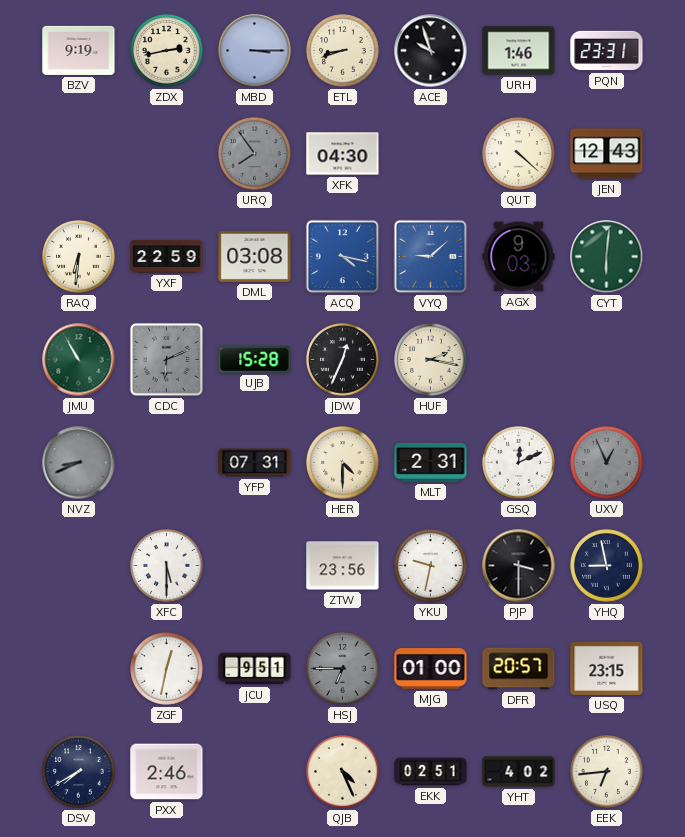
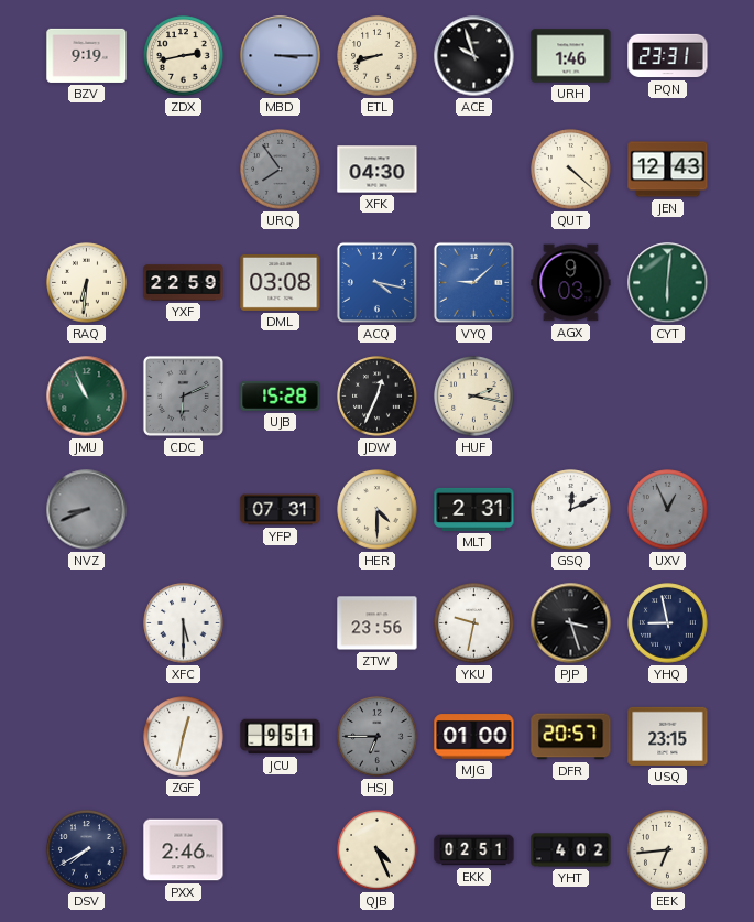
JMU: 10:55 -> 10:56
PJP: 3:30 -> 3:27
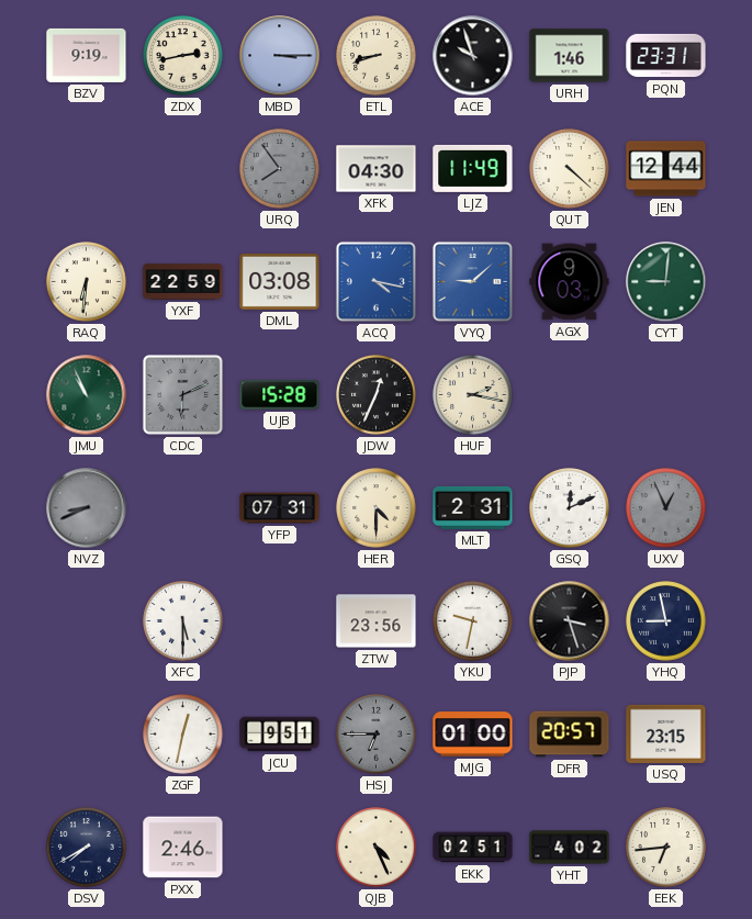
LJZ: none -> 11:49
JEN: 12:43 -> 12:44
CYT: 6:01 -> 9:01
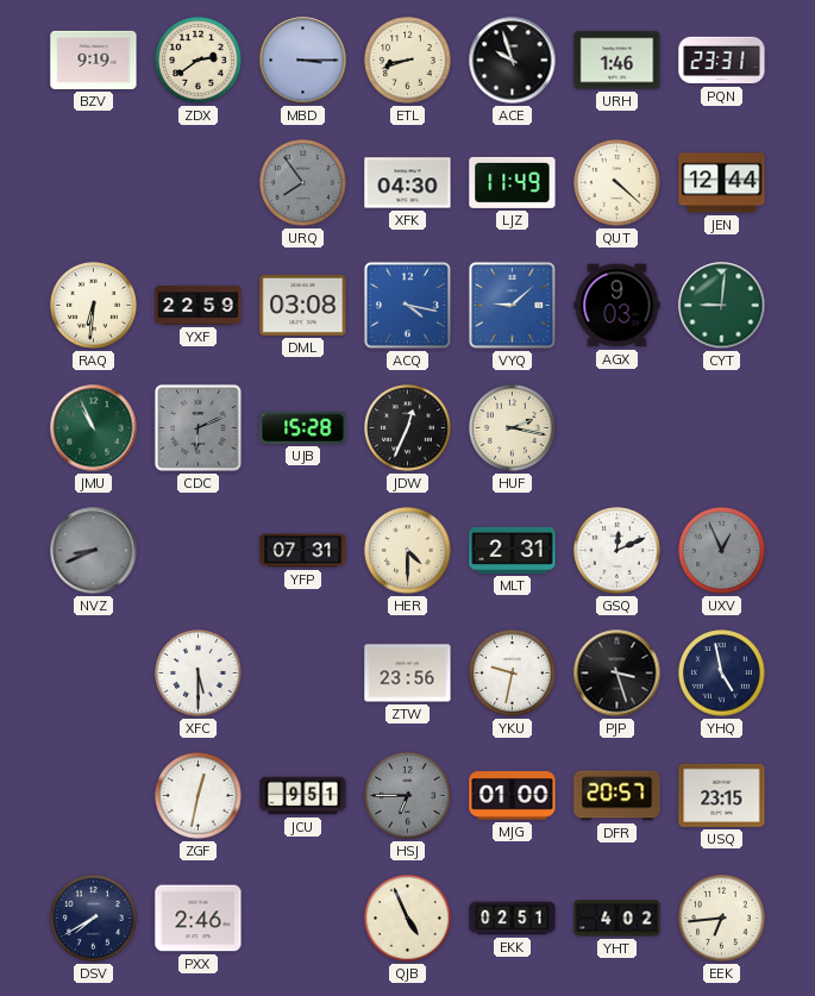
ZDX: 2:43 -> 2:39
YHQ: 8:58 -> 4:58
QJB: 4:26 -> 4:56
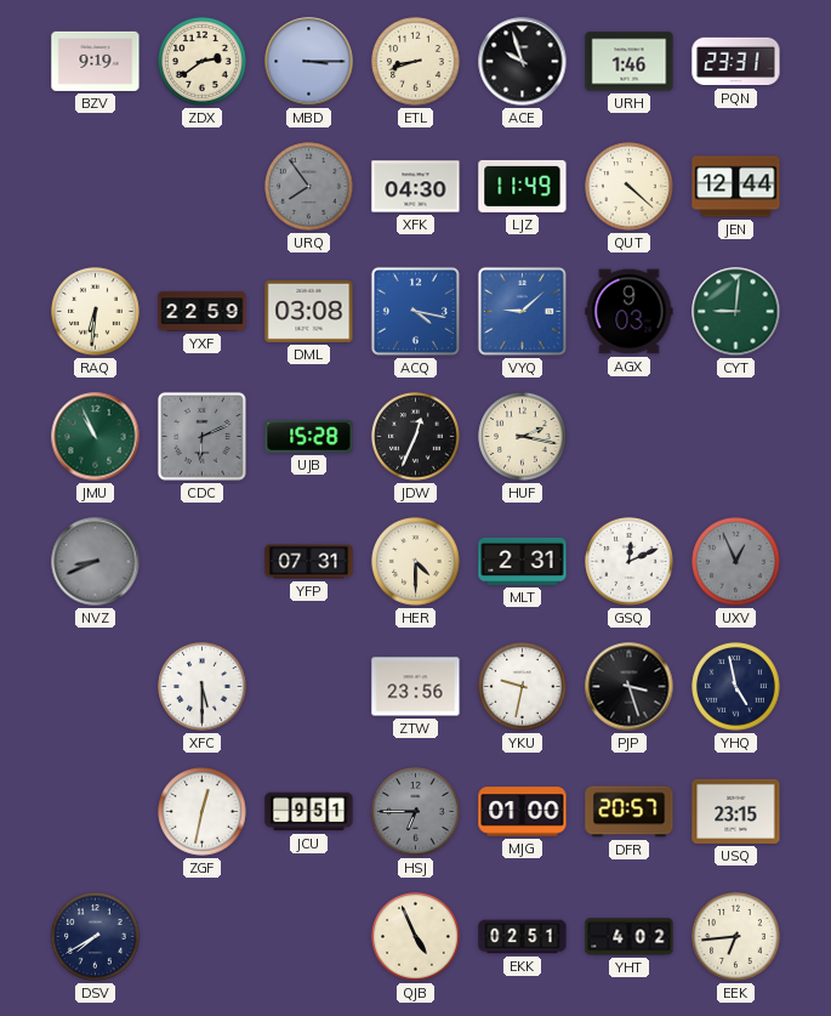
PXX: 2:46 -> none
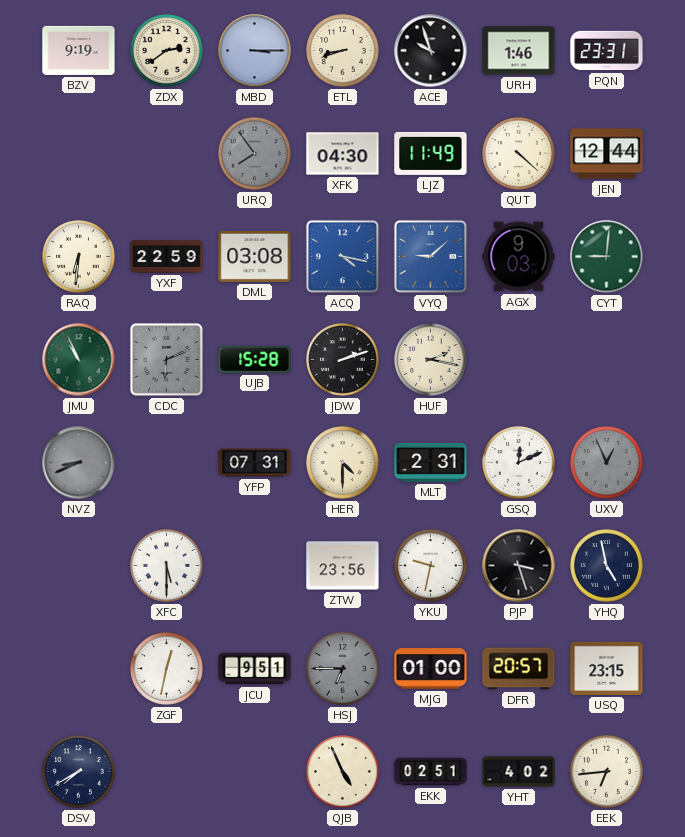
JDW: 12:34 -> 2:12
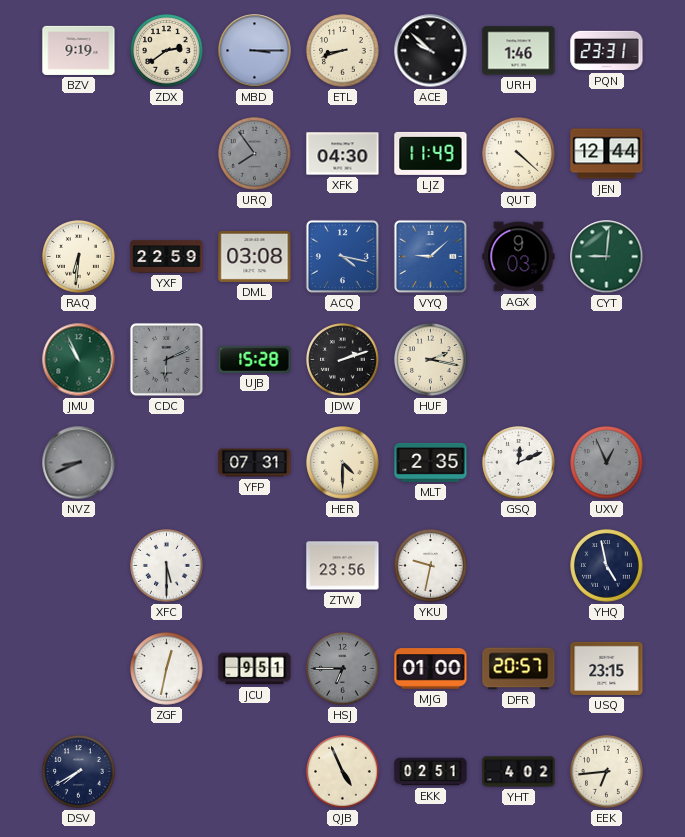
ACE: 9:57 -> 9:52
MLT: 2:31 -> 2:35
PJP: 3:27 -> none
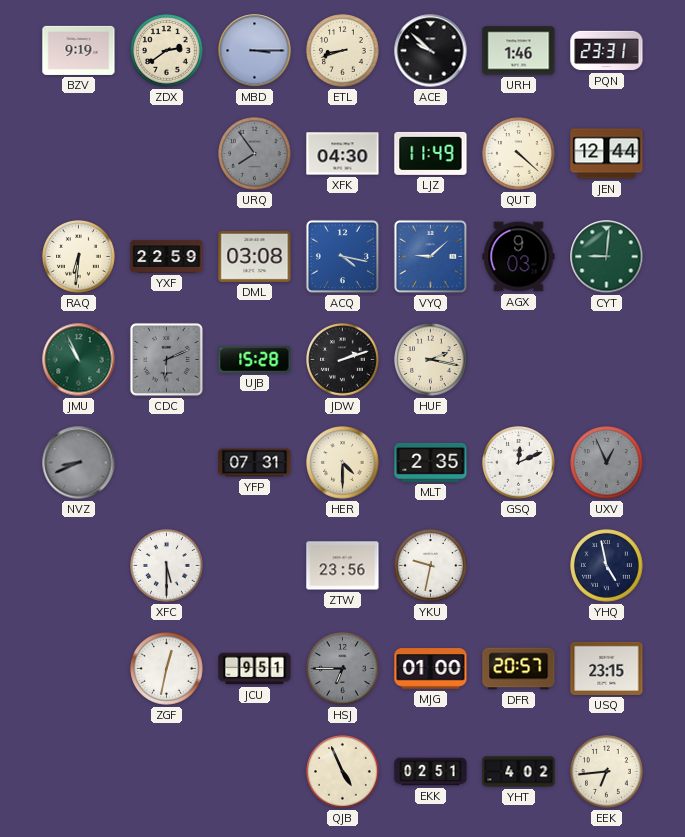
DSV: 7:40 -> none
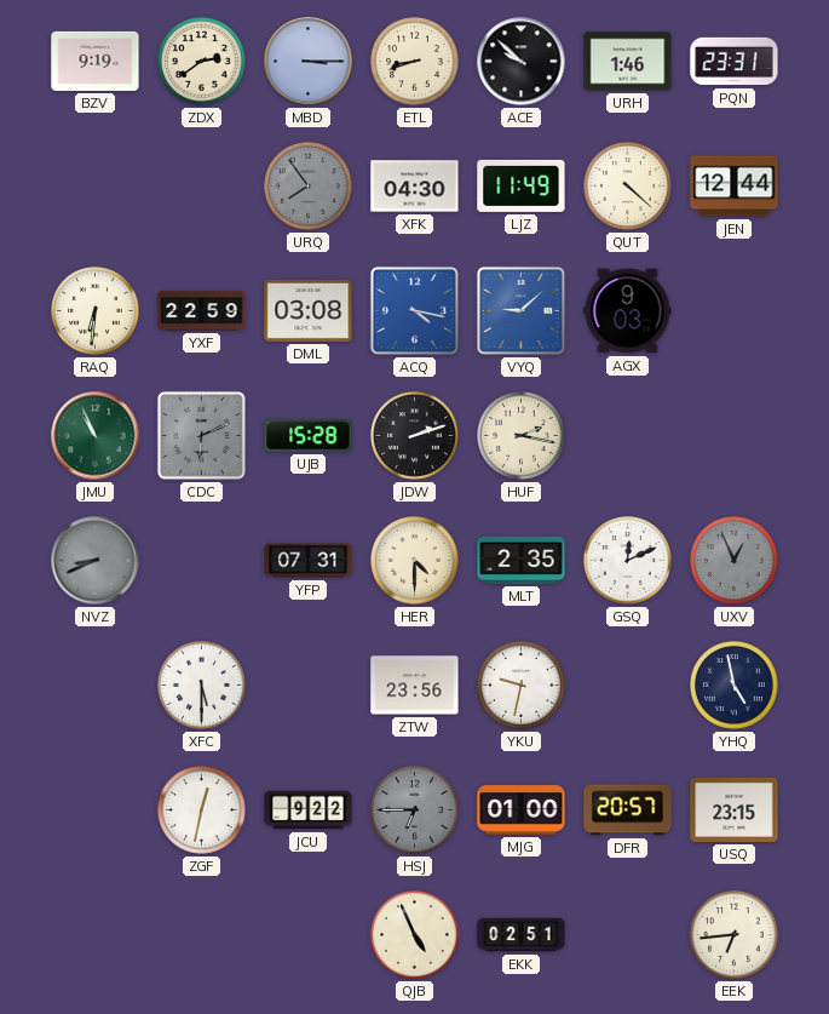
CYT: 9:01 -> none
JCU: 9:51 -> 9:22
YHT: 4:02 -> none
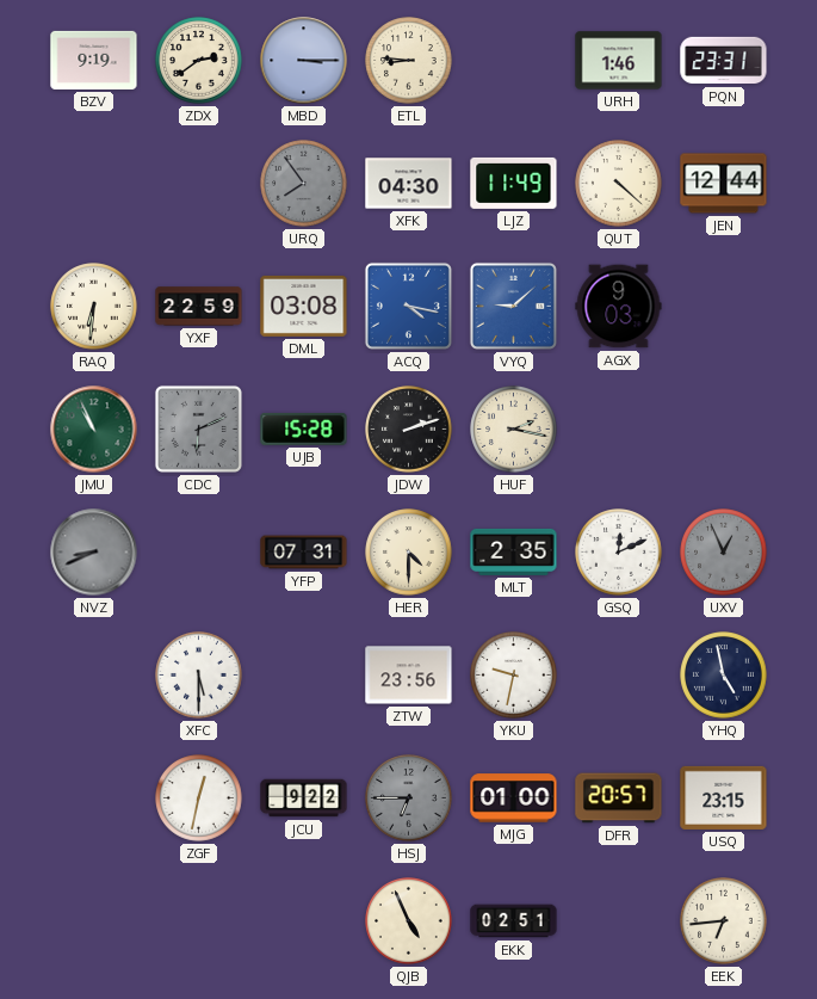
ETL: 8:42 -> 8:46
ACE: 9:52 -> none
